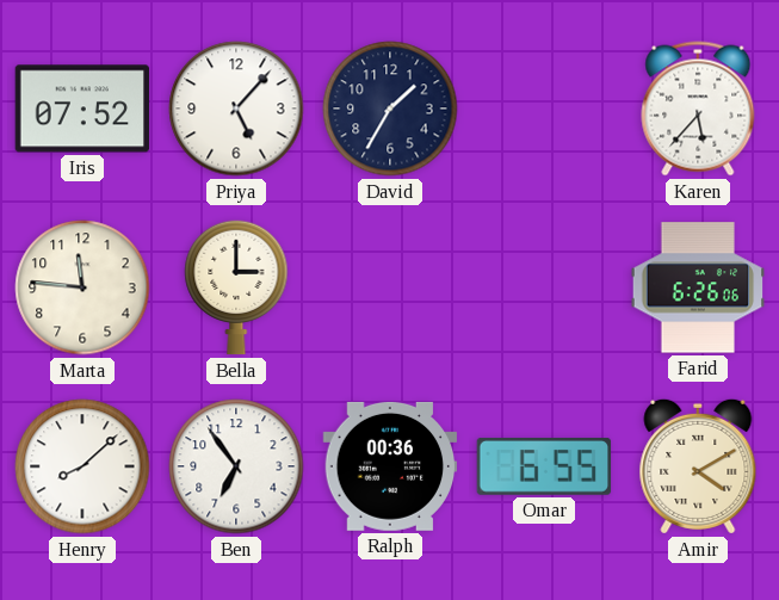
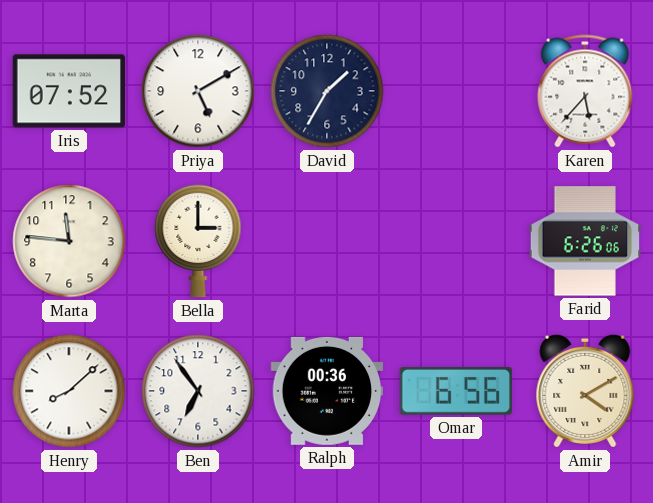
Priya: 5:07 -> 5:10
Omar: 6:55 -> 6:56
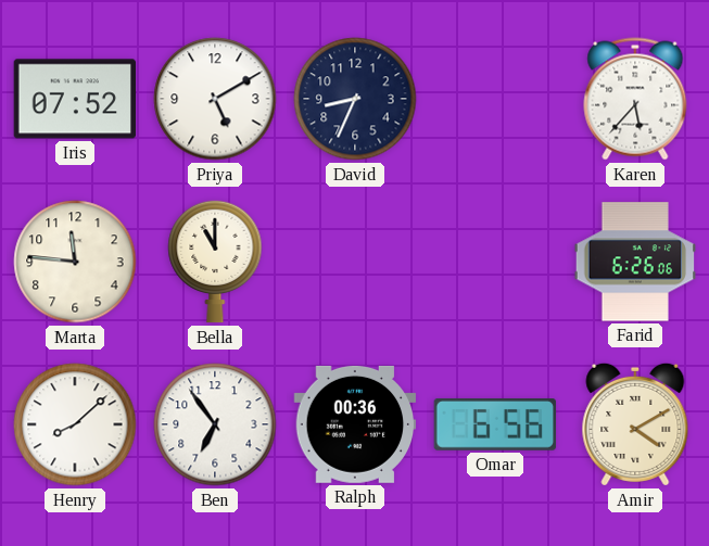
David: 1:35 -> 8:34
Bella: 3:00 -> 11:00
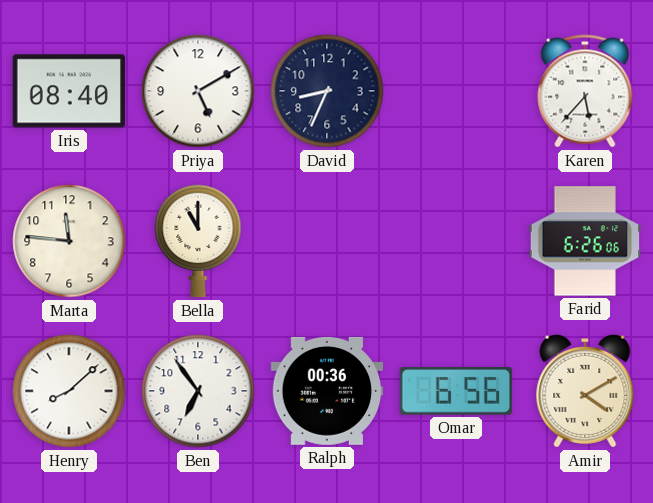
Iris: 07:52 -> 08:40
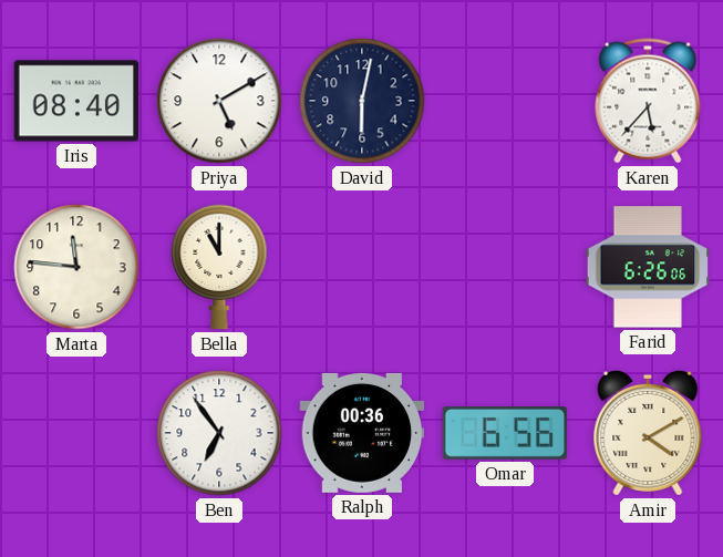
David: 8:34 -> 6:02
Henry: 8:08 -> none
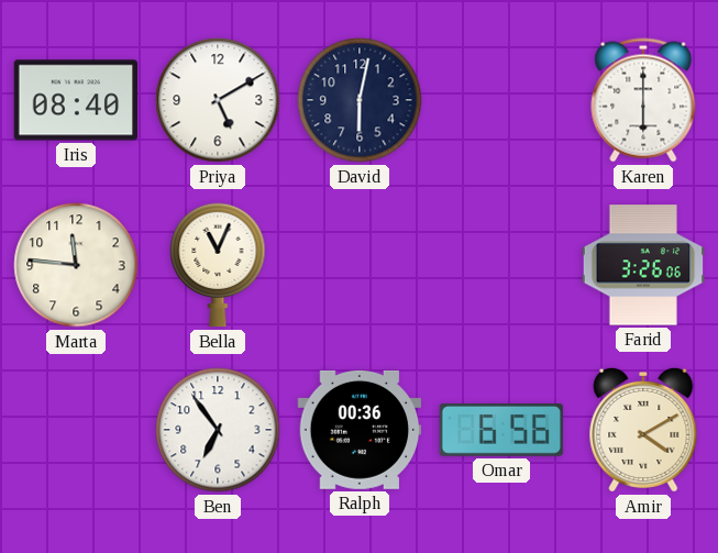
Karen: 5:37 -> 6:00
Bella: 11:00 -> 11:04
Farid: 6:26 -> 3:26
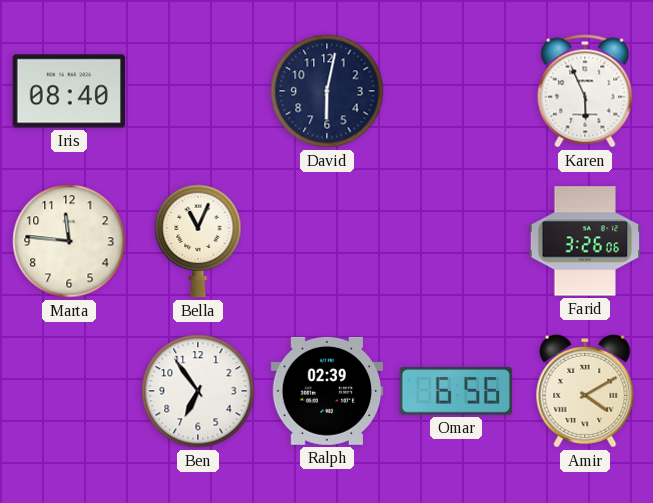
Priya: 5:10 -> none
Karen: 6:00 -> 5:56
Ralph: 00:36 -> 02:39
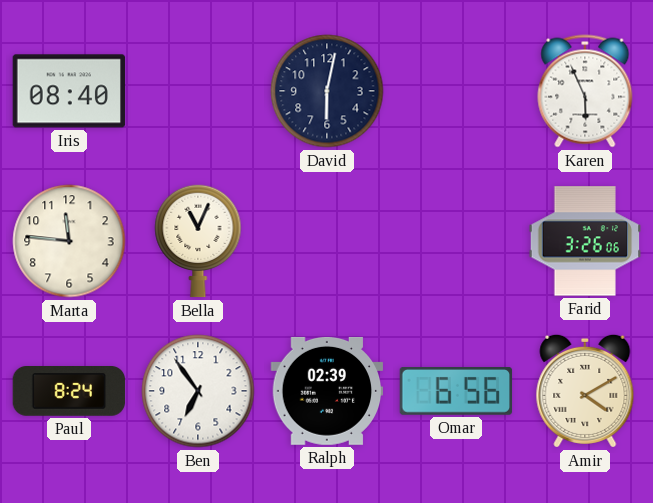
Paul: none -> 8:24
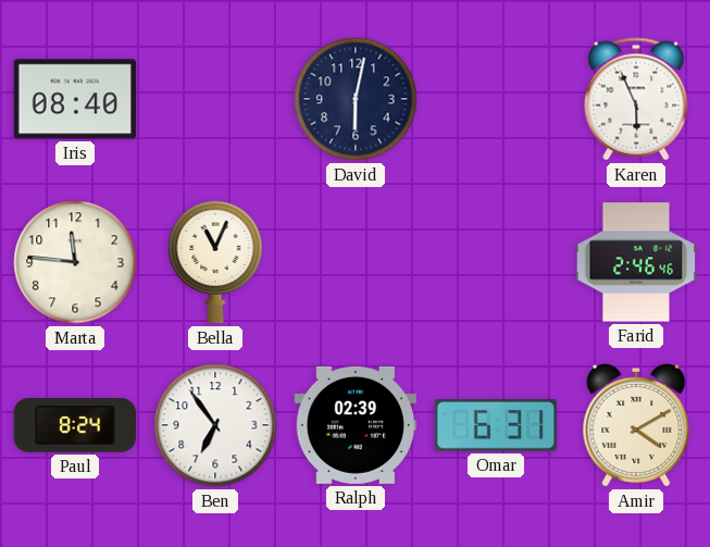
Farid: 3:26 -> 2:46
Omar: 6:56 -> 6:31
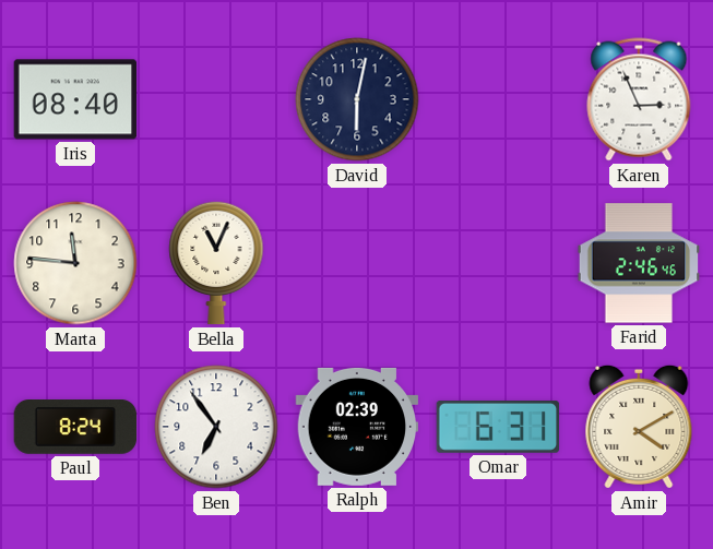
Karen: 5:56 -> 2:56
